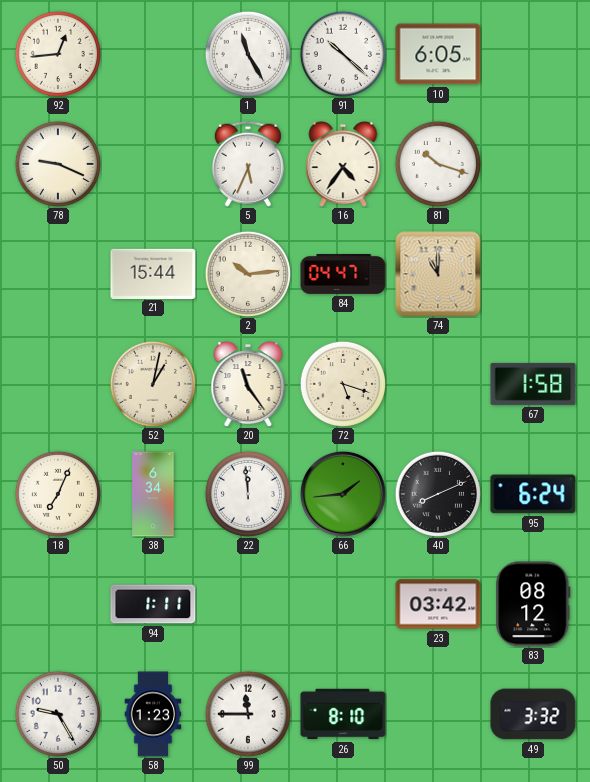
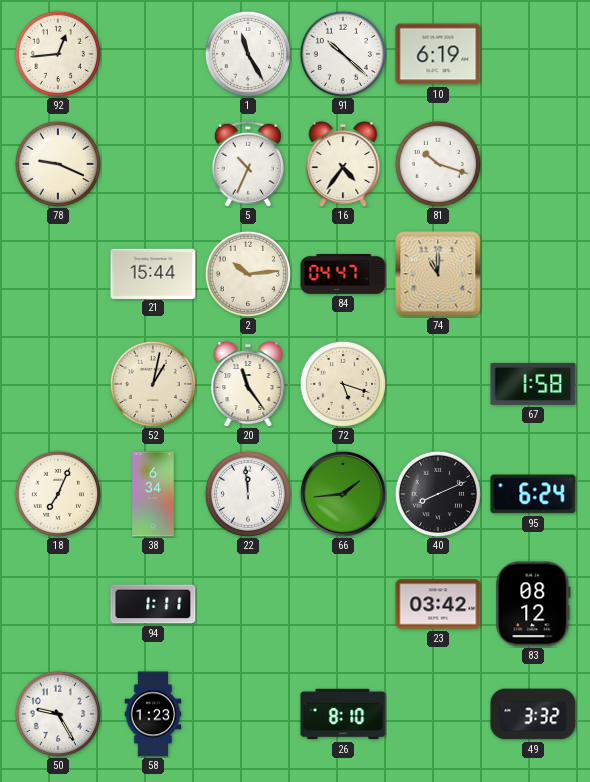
10: 6:05 -> 6:19
5: 5:34 -> 10:34
99: 11:45 -> none
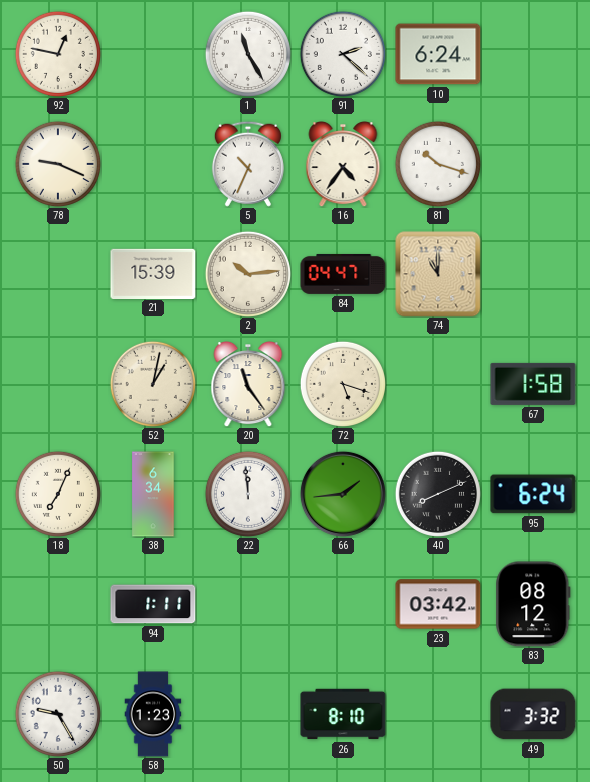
92: 12:44 -> 12:47
91: 10:22 -> 2:22
10: 6:19 -> 6:24
21: 15:44 -> 15:39
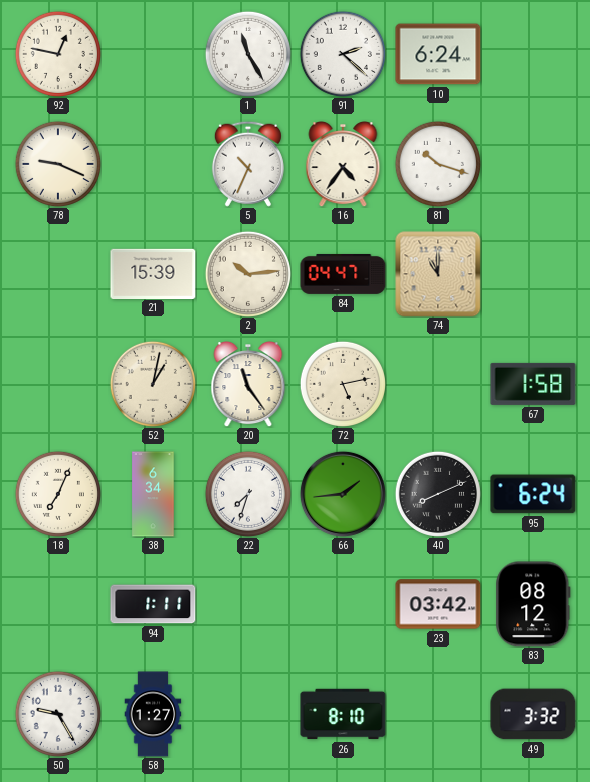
72: 5:18 -> 5:13
22: 11:59 -> 7:33
58: 1:23 -> 1:27
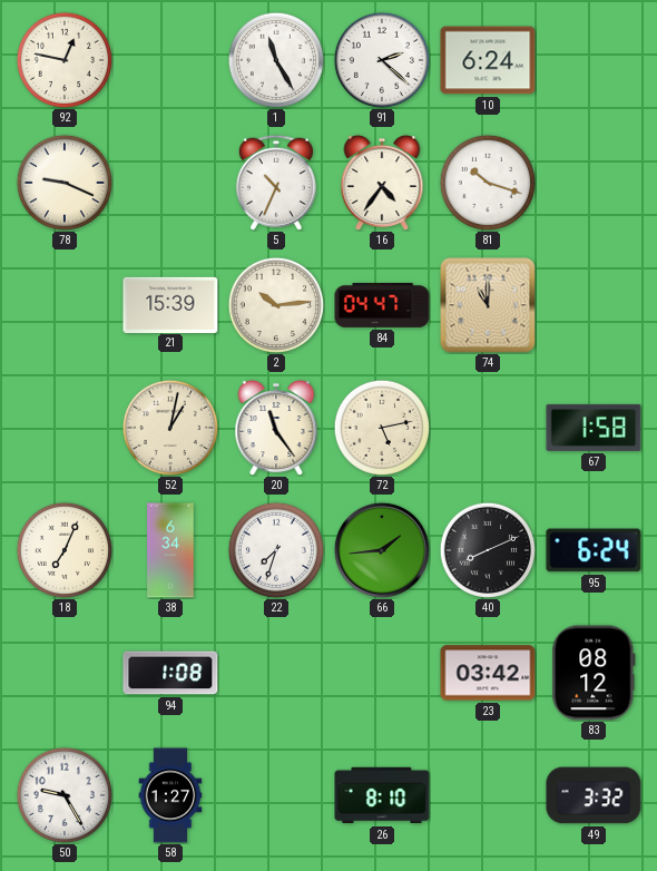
94: 1:11 -> 1:08
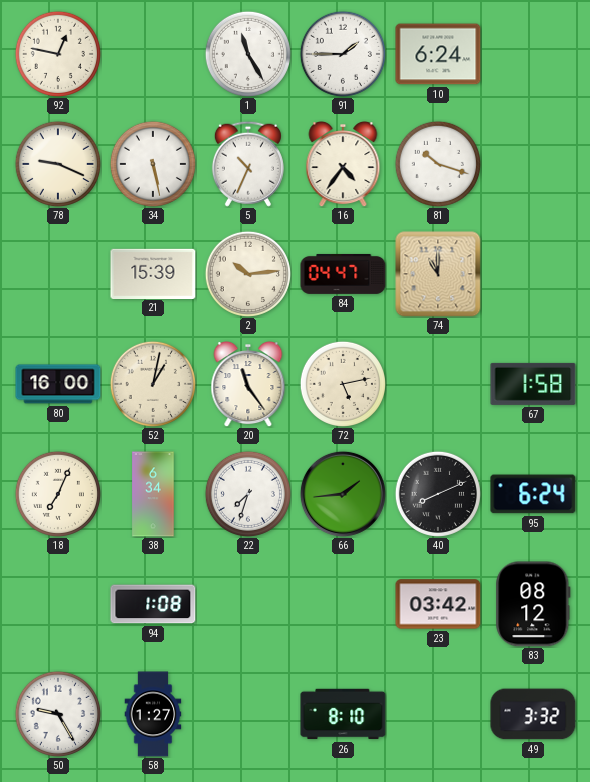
91: 2:22 -> 1:45
34: none -> 5:28
80: none -> 16:00
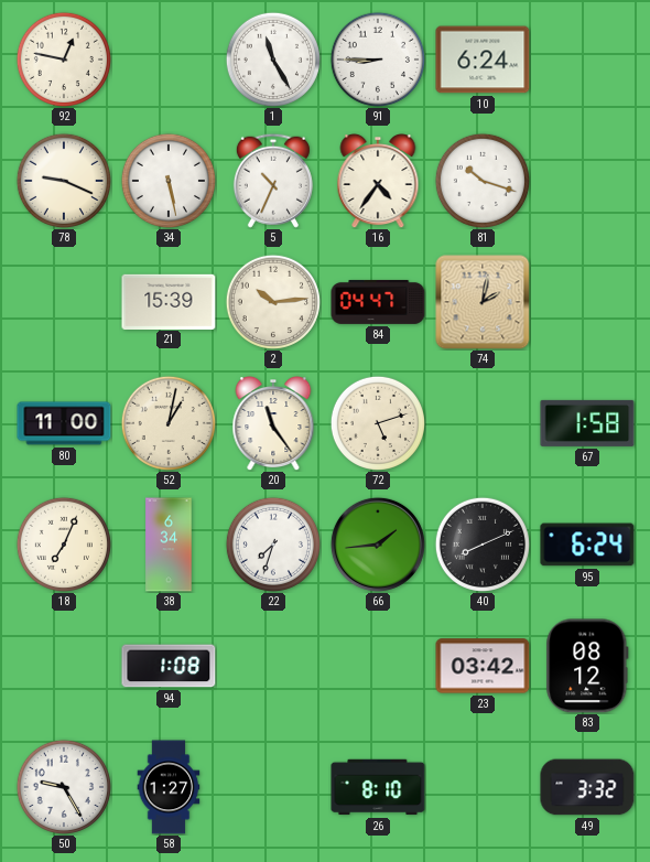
91: 1:45 -> 8:45
74: 11:00 -> 2:02
80: 16:00 -> 11:00
72: 5:13 -> 5:12
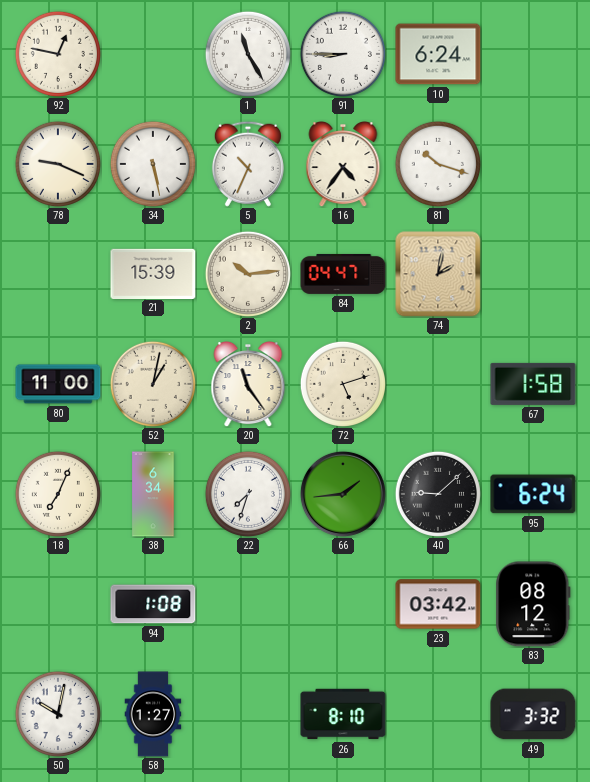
40: 8:11 -> 9:08
50: 9:25 -> 10:02
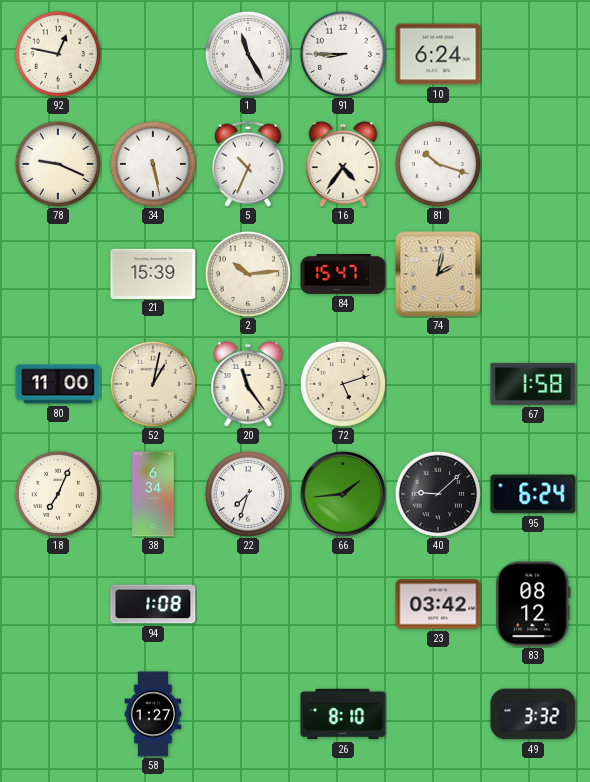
84: 04:47 -> 15:47
50: 10:02 -> none
